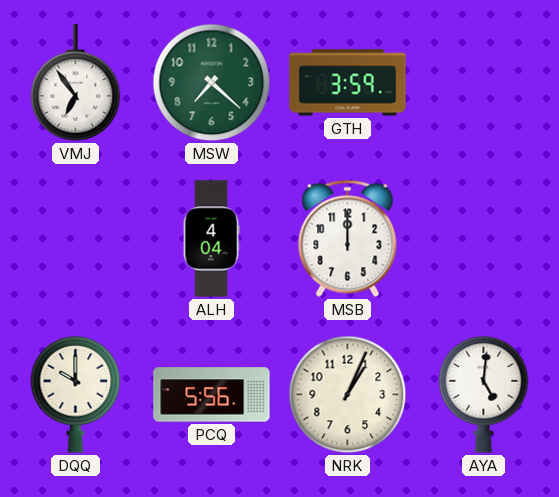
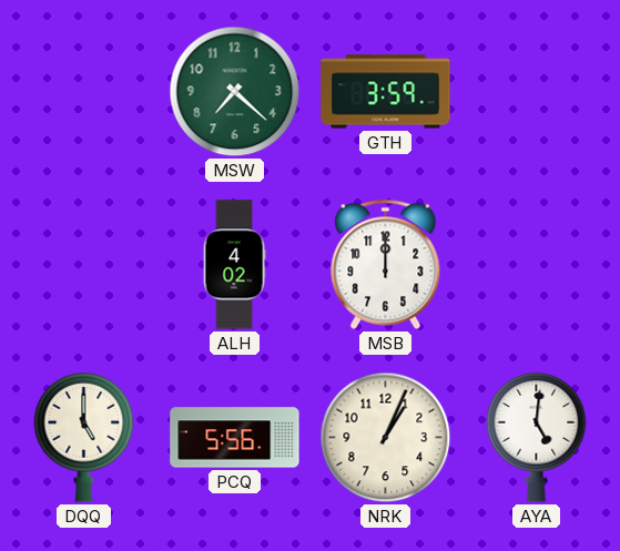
VMJ: 6:54 -> none
ALH: 4:04 -> 4:02
DQQ: 10:00 -> 5:00
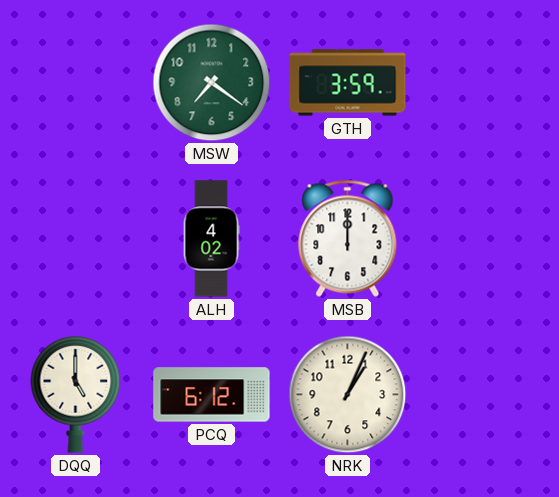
MSW: 7:22 -> 7:21
PCQ: 5:56 -> 6:12
AYA: 5:01 -> none
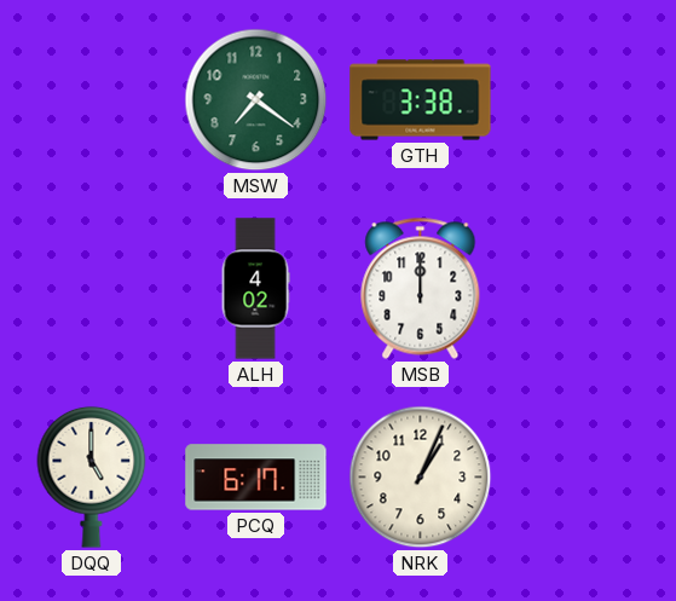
GTH: 3:59 -> 3:38
PCQ: 6:12 -> 6:17
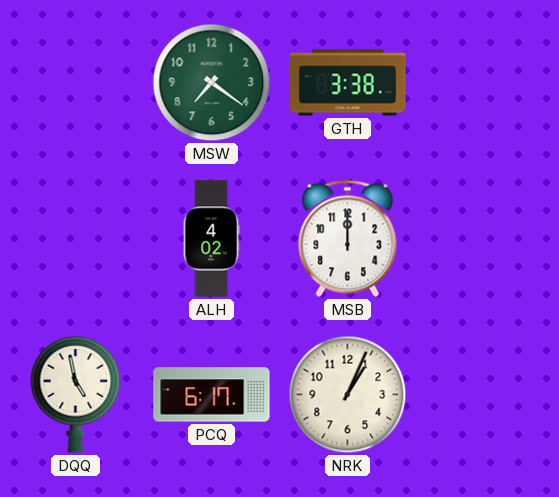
DQQ: 5:00 -> 4:58
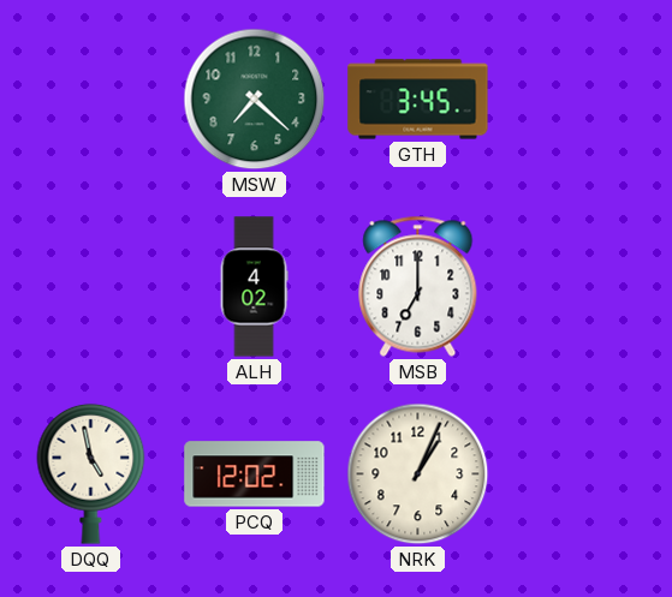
MSW: 7:21 -> 7:22
GTH: 3:38 -> 3:45
MSB: 12:00 -> 7:00
PCQ: 6:17 -> 12:02
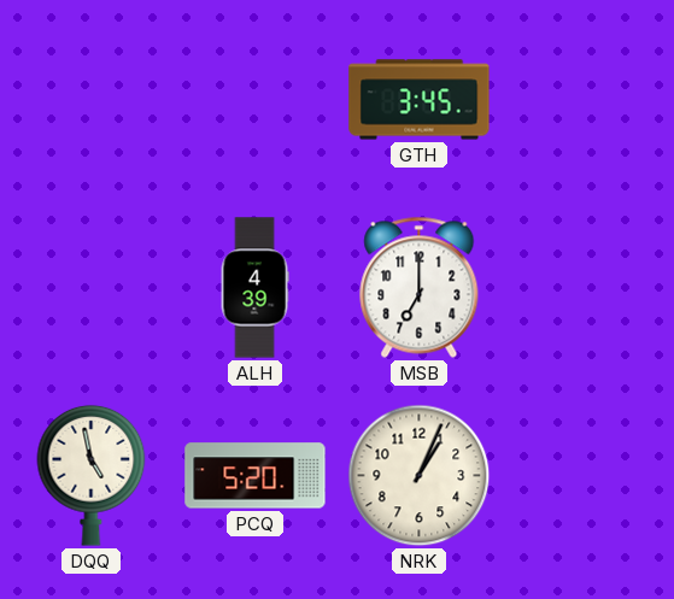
MSW: 7:22 -> none
ALH: 4:02 -> 4:39
PCQ: 12:02 -> 5:20
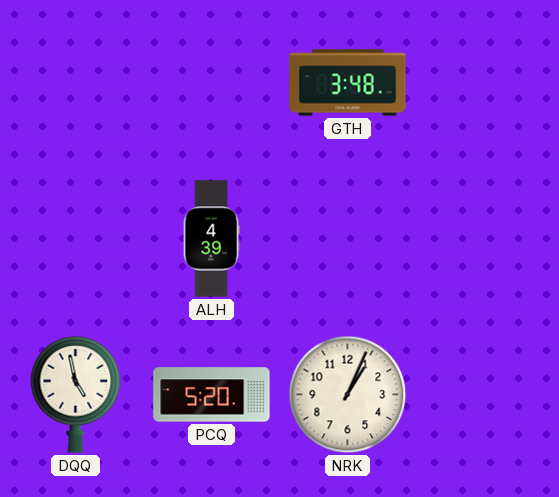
GTH: 3:45 -> 3:48
MSB: 7:00 -> none
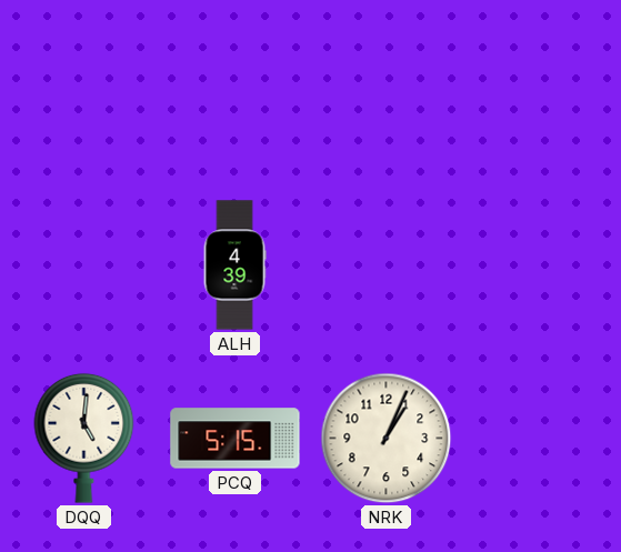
GTH: 3:48 -> none
DQQ: 4:58 -> 5:01
PCQ: 5:20 -> 5:15
